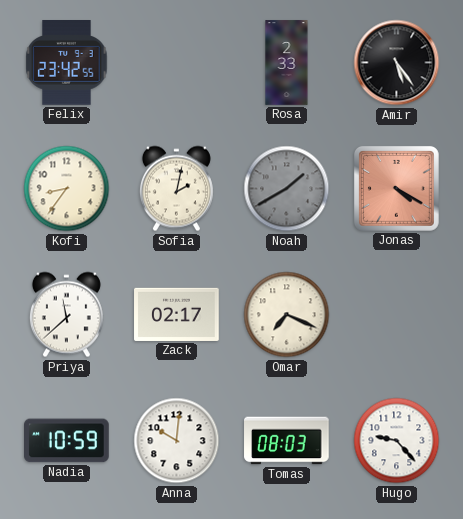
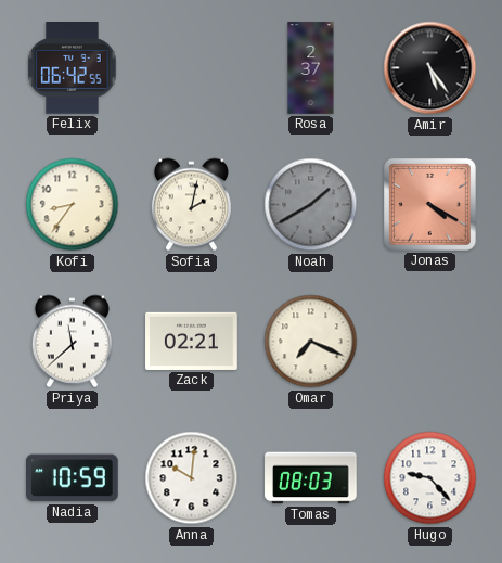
Felix: 23:42 -> 06:42
Rosa: 2:33 -> 2:37
Zack: 02:17 -> 02:21
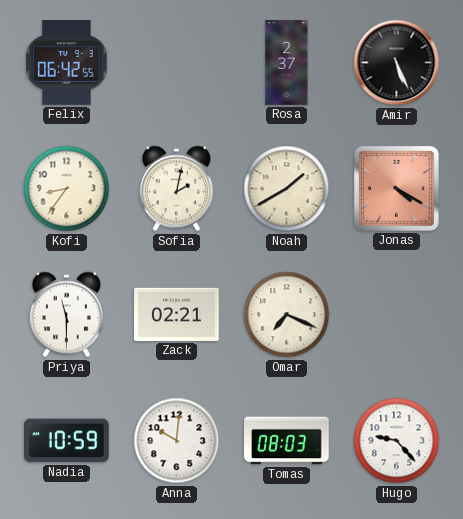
Amir: 5:24 -> 5:26
Noah dial: grey -> cream
Priya: 11:38 -> 11:30
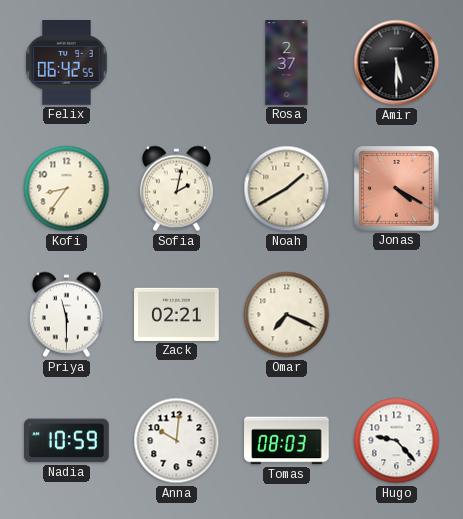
Amir: 5:26 -> 5:30
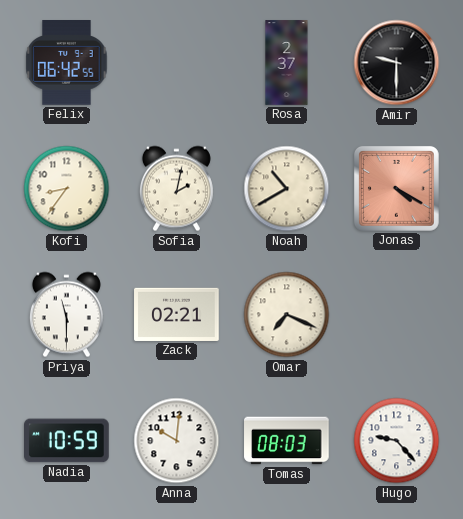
Amir: 5:30 -> 9:30
Noah: 1:40 -> 10:40
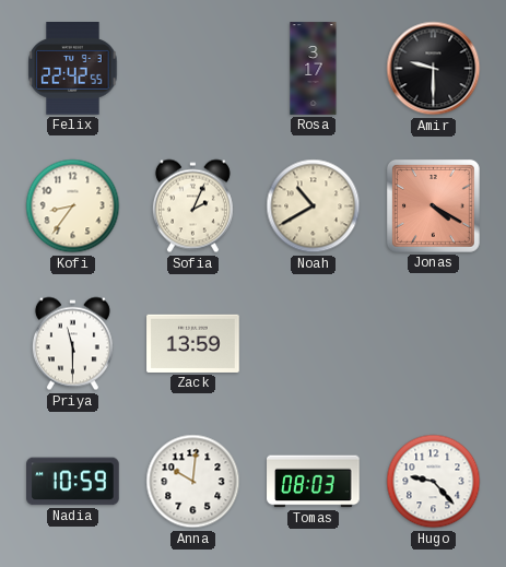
Felix: 06:42 -> 22:42
Rosa: 2:37 -> 3:17
Sofia: 2:02 -> 2:04
Zack: 02:21 -> 13:59
Omar: 7:19 -> none
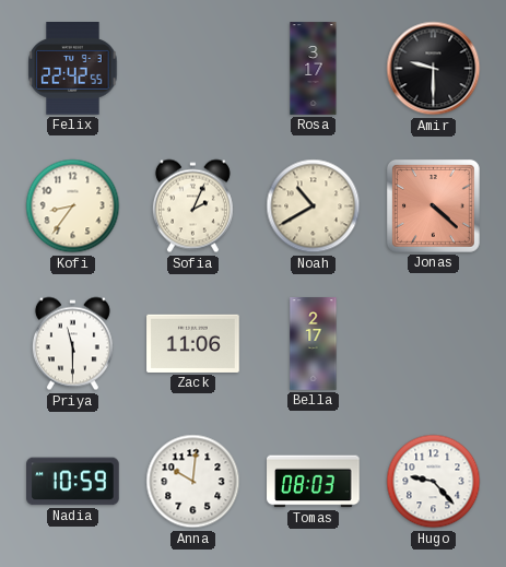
Jonas: 4:20 -> 4:22
Zack: 13:59 -> 11:06
Bella: none -> 2:17
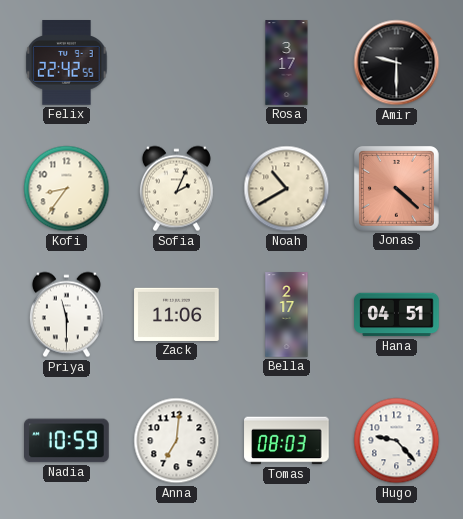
Hana: none -> 04:51
Anna: 10:01 -> 7:01
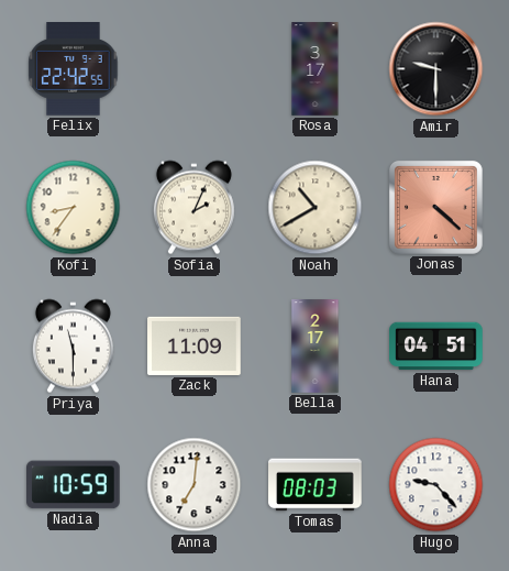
Zack: 11:06 -> 11:09
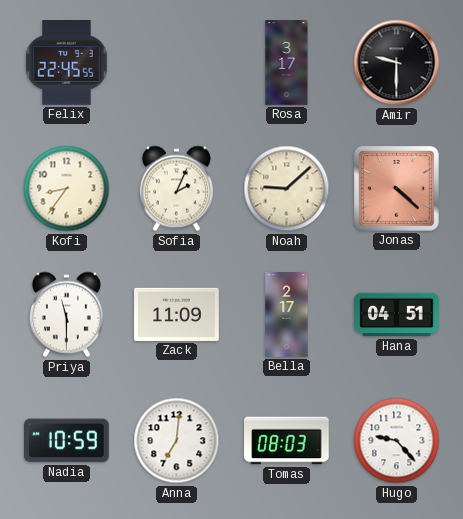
Felix: 22:42 -> 22:45
Noah: 10:40 -> 9:08
